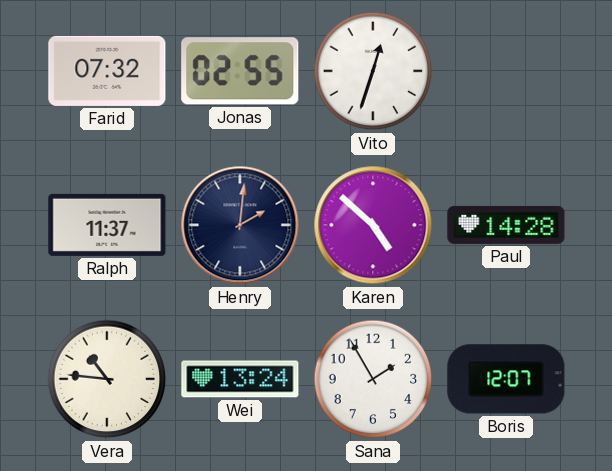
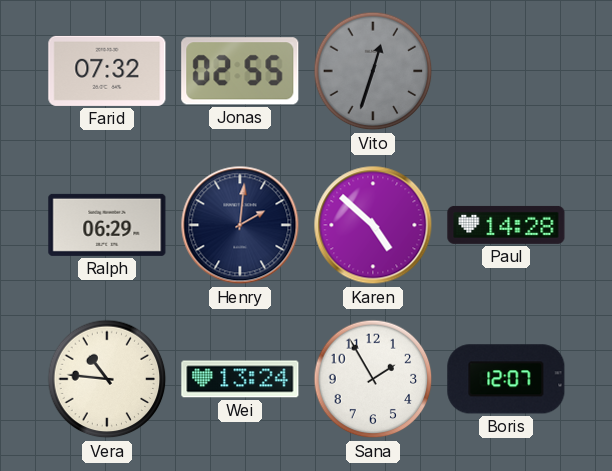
Vito dial: white -> grey
Ralph: 11:37 -> 06:29
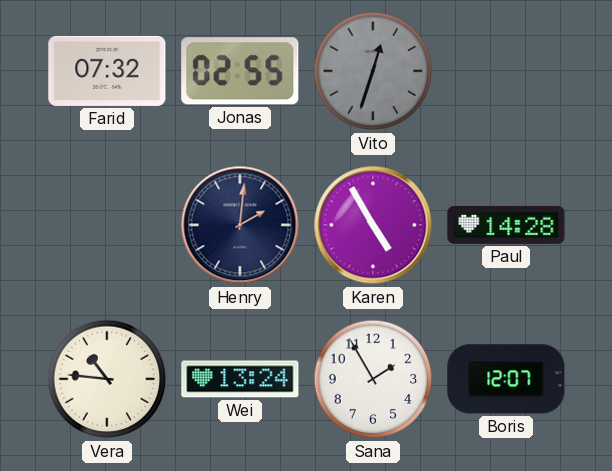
Ralph: 06:29 -> none
Karen: 4:52 -> 4:55
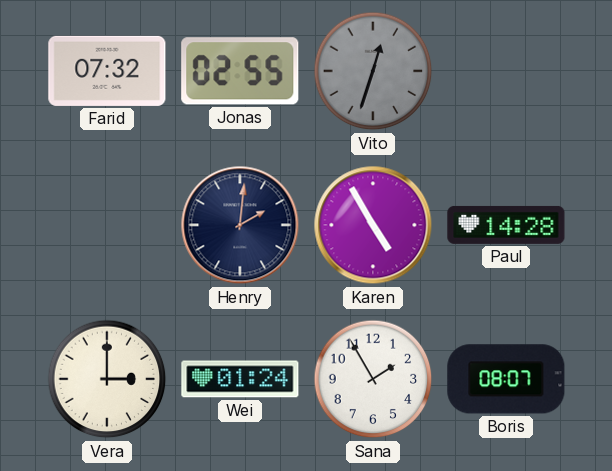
Vera: 10:46 -> 3:00
Wei: 13:24 -> 01:24
Boris: 12:07 -> 08:07
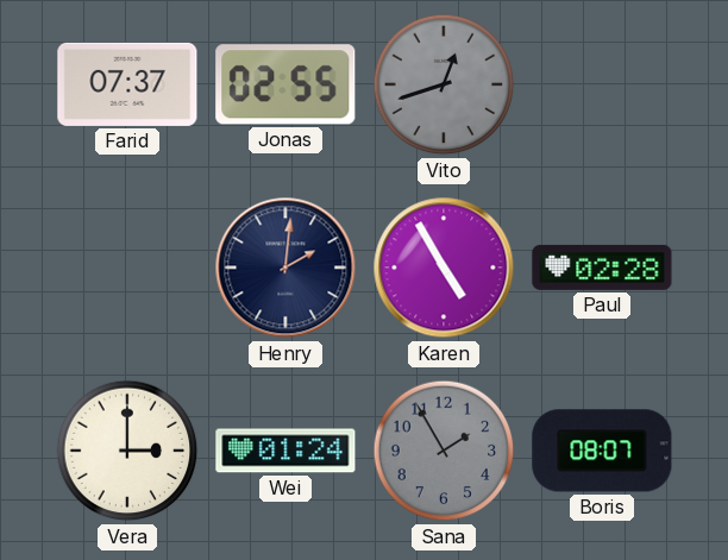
Farid: 07:32 -> 07:37
Vito: 12:33 -> 12:42
Paul: 14:28 -> 02:28
Sana dial: white -> grey
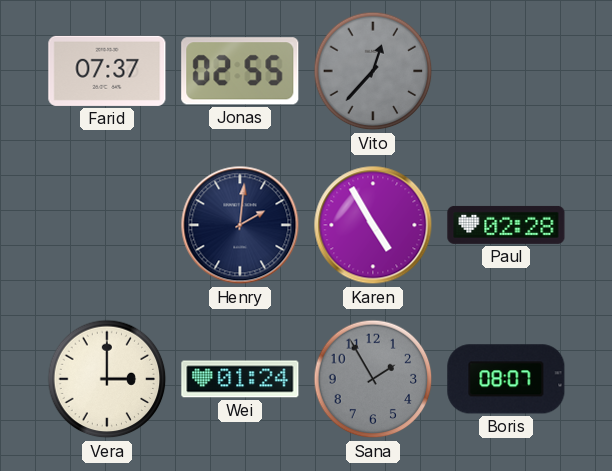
Vito: 12:42 -> 12:37
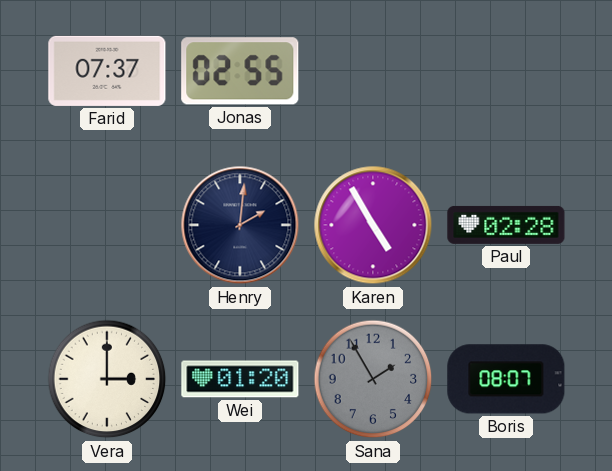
Vito: 12:37 -> none
Wei: 01:24 -> 01:20
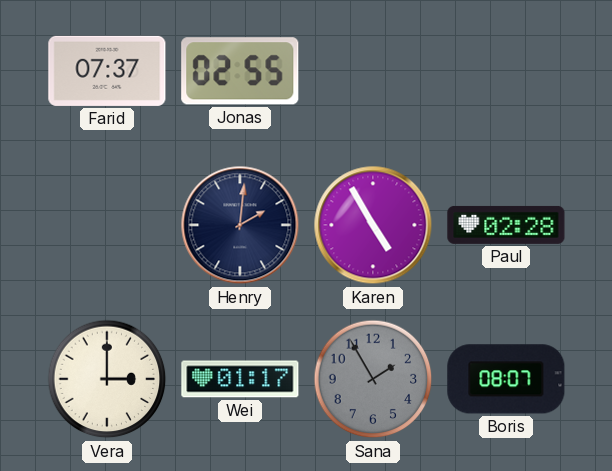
Wei: 01:20 -> 01:17
